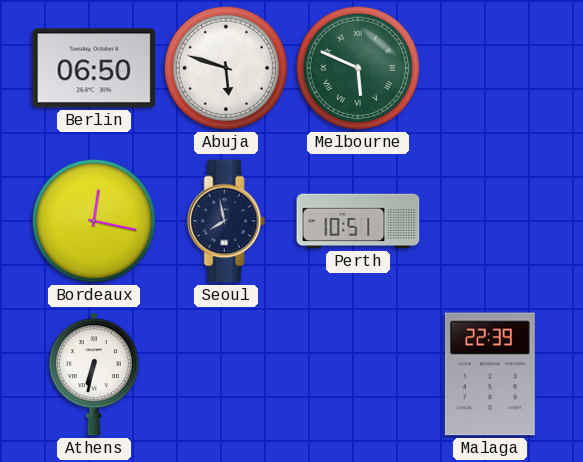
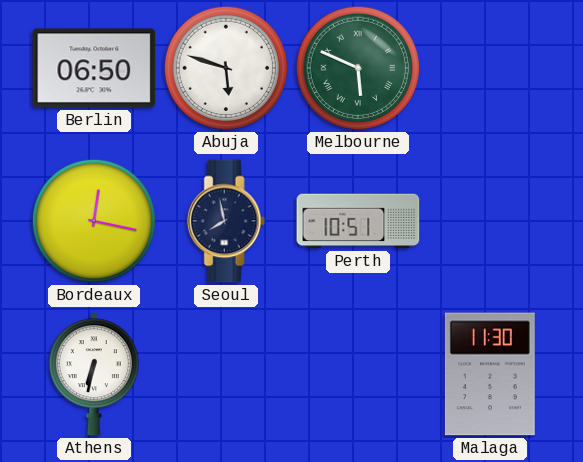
Malaga: 22:39 -> 11:30
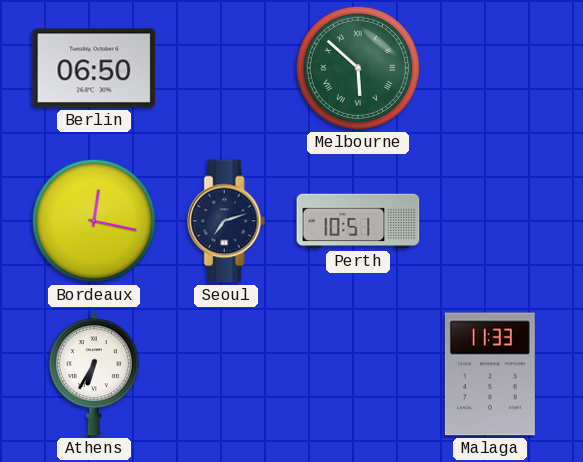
Abuja: 5:48 -> none
Melbourne: 5:49 -> 5:52
Seoul: 7:58 -> 7:12
Athens: 6:32 -> 6:35
Malaga: 11:30 -> 11:33
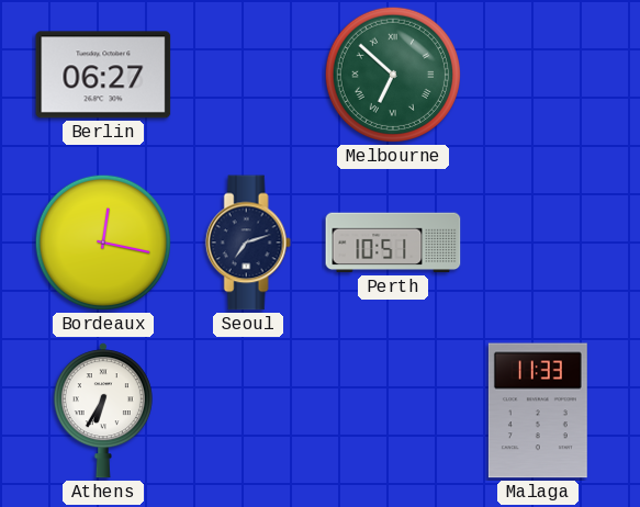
Berlin: 06:50 -> 06:27
Melbourne: 5:52 -> 6:52
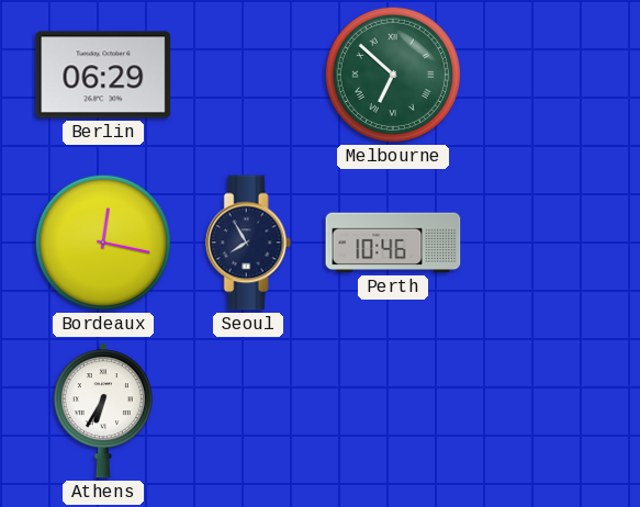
Berlin: 06:27 -> 06:29
Seoul: 7:12 -> 7:55
Perth: 10:51 -> 10:46
Malaga: 11:33 -> none
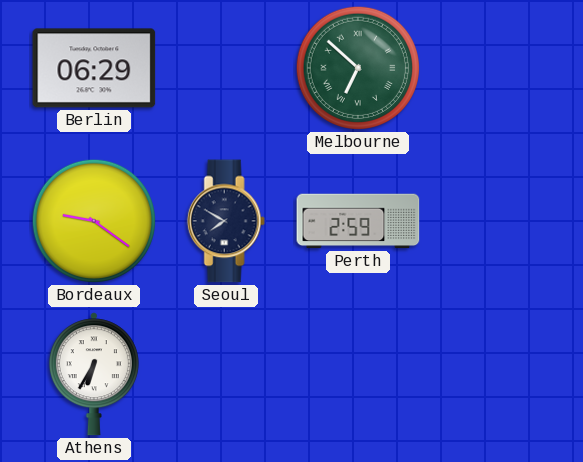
Bordeaux: 12:17 -> 9:21
Seoul: 7:55 -> 7:50
Perth: 10:46 -> 2:59
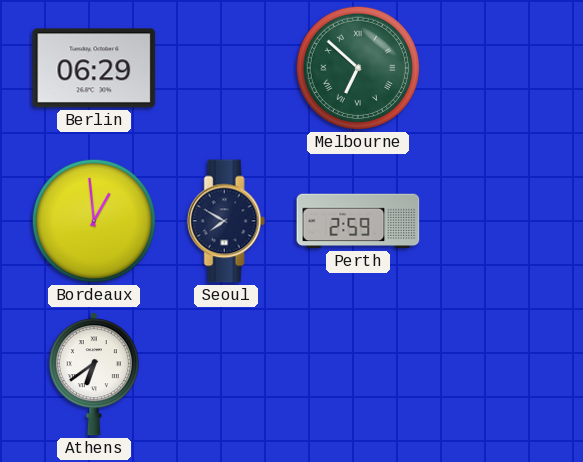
Bordeaux: 9:21 -> 12:59
Athens: 6:35 -> 6:39
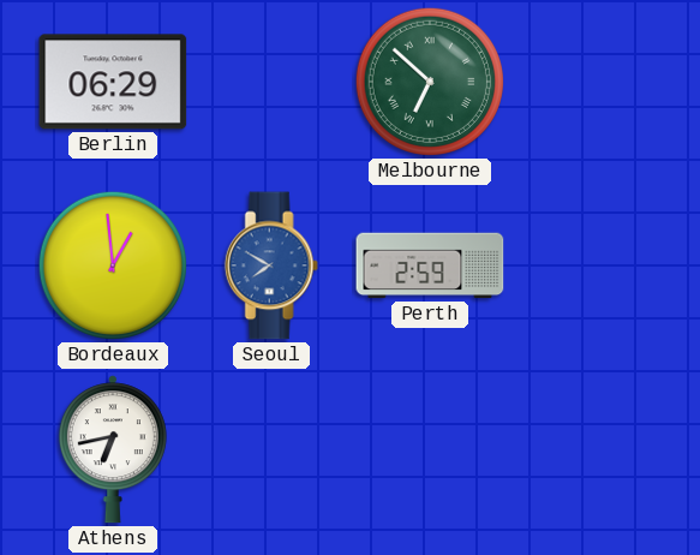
Seoul dial: navy -> blue
Athens: 6:39 -> 6:43
